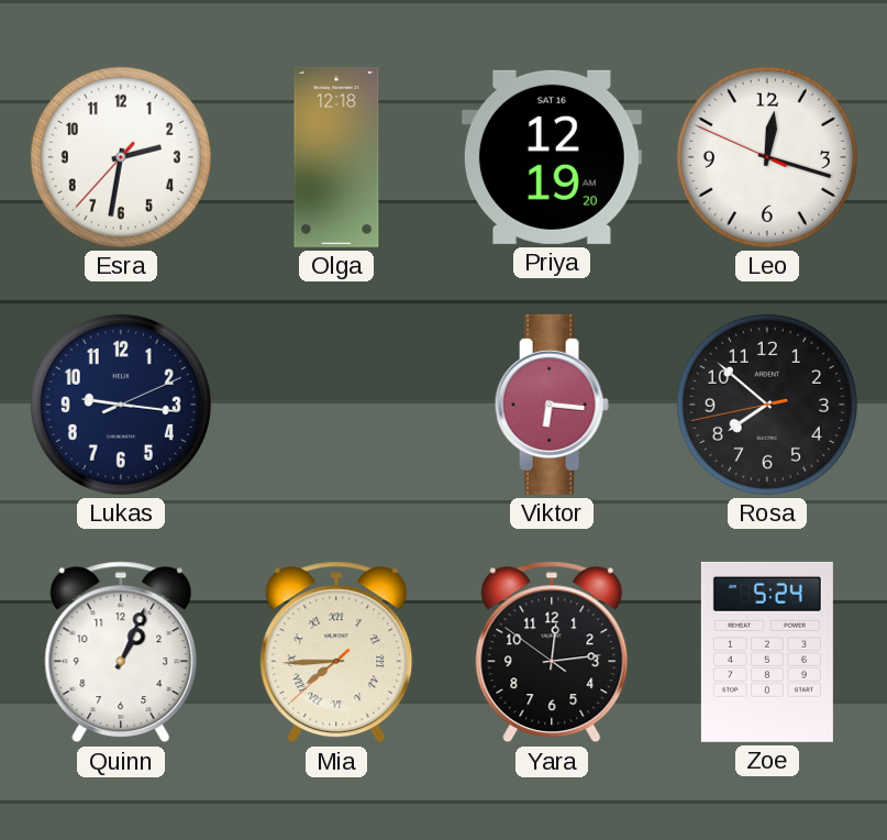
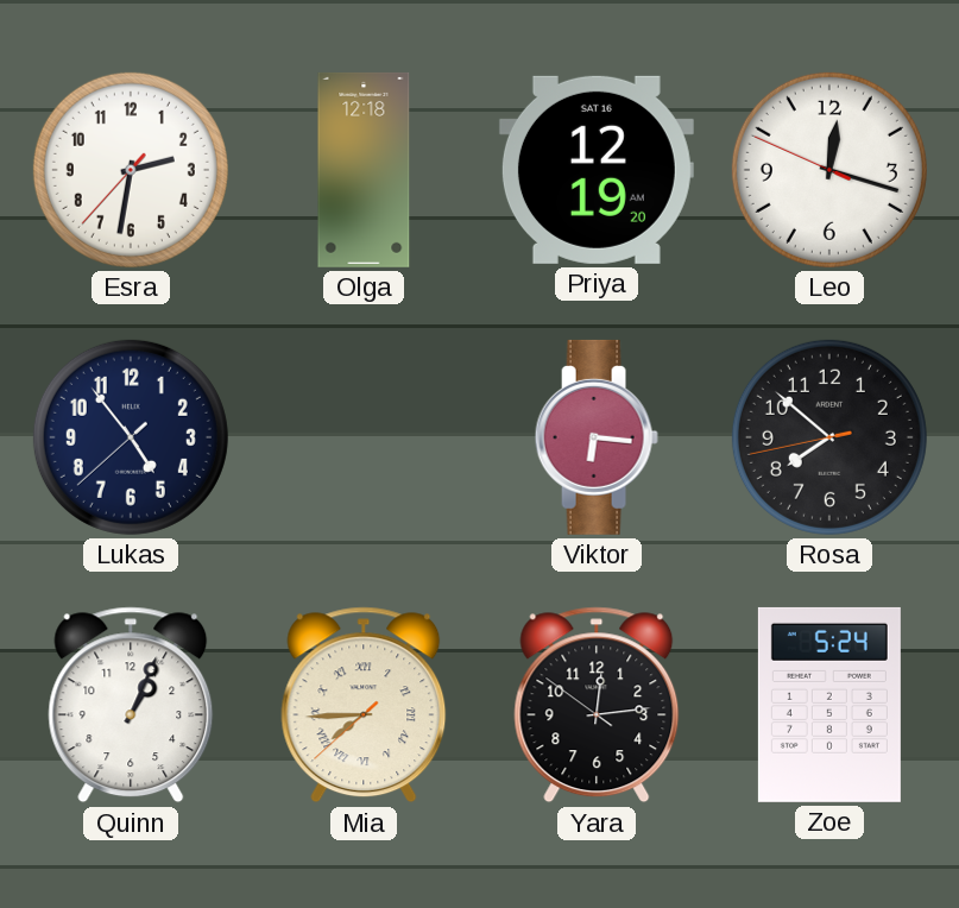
Lukas: 9:16 -> 4:53
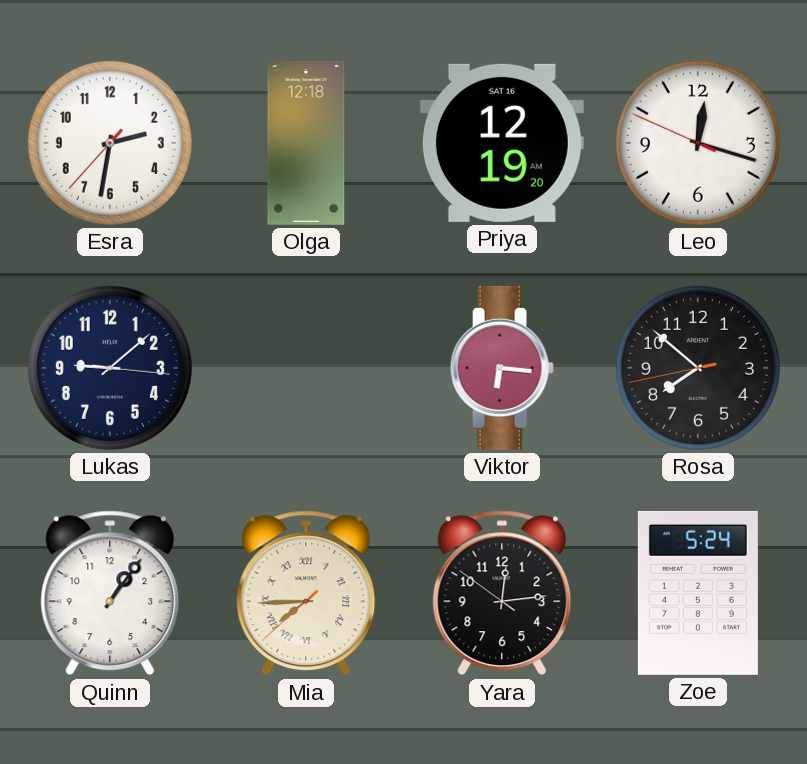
Lukas: 4:53 -> 9:08
Quinn: 1:04 -> 1:06
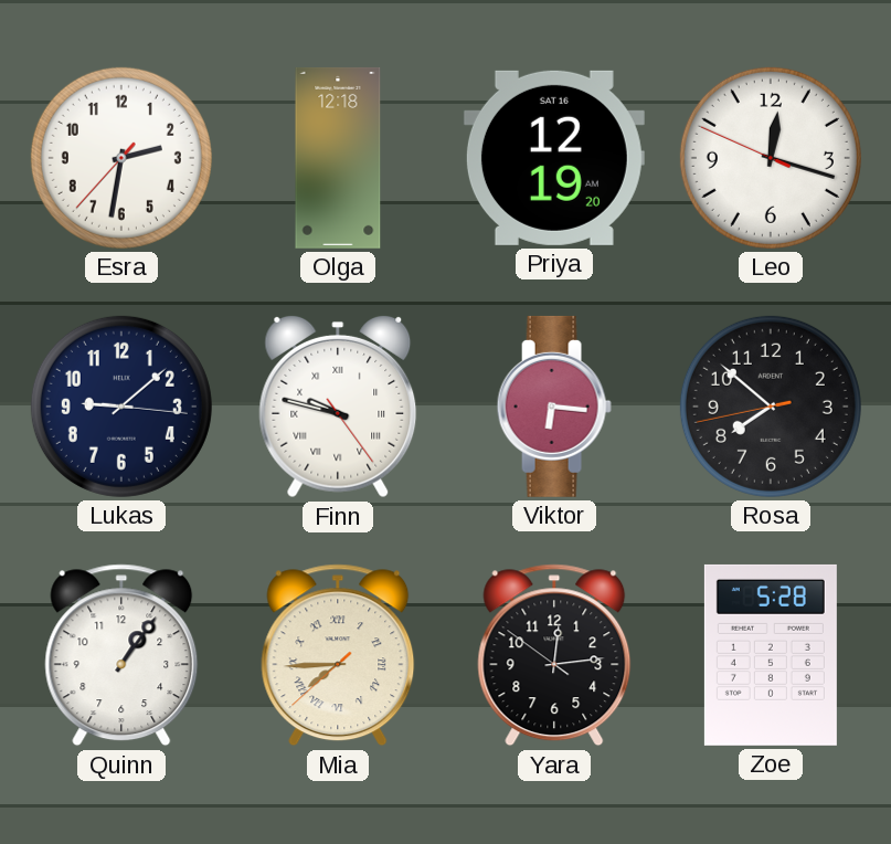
Finn: none -> 9:47
Zoe: 5:24 -> 5:28
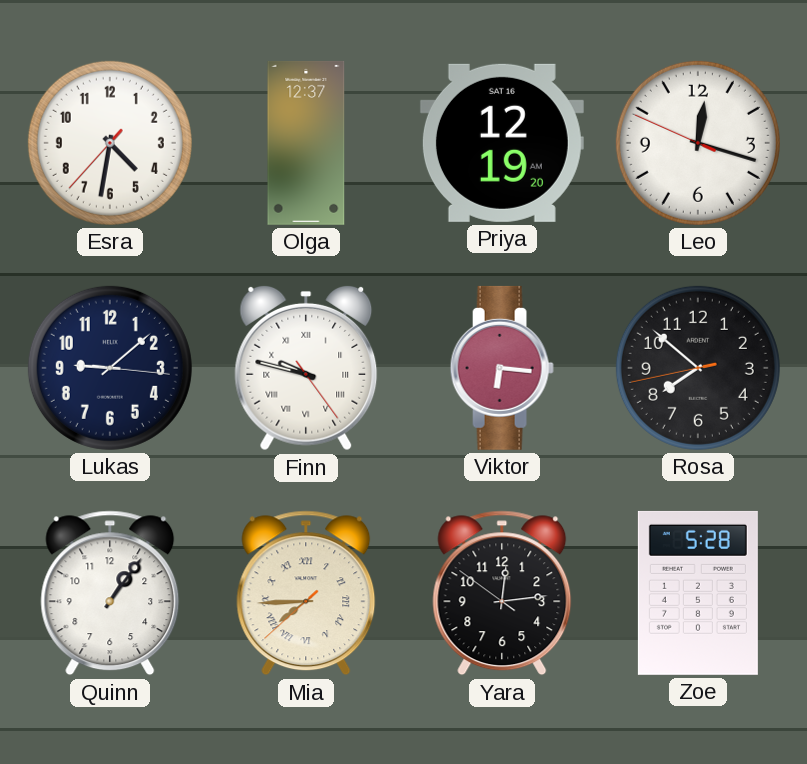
Esra: 2:31 -> 4:31
Olga: 12:18 -> 12:37
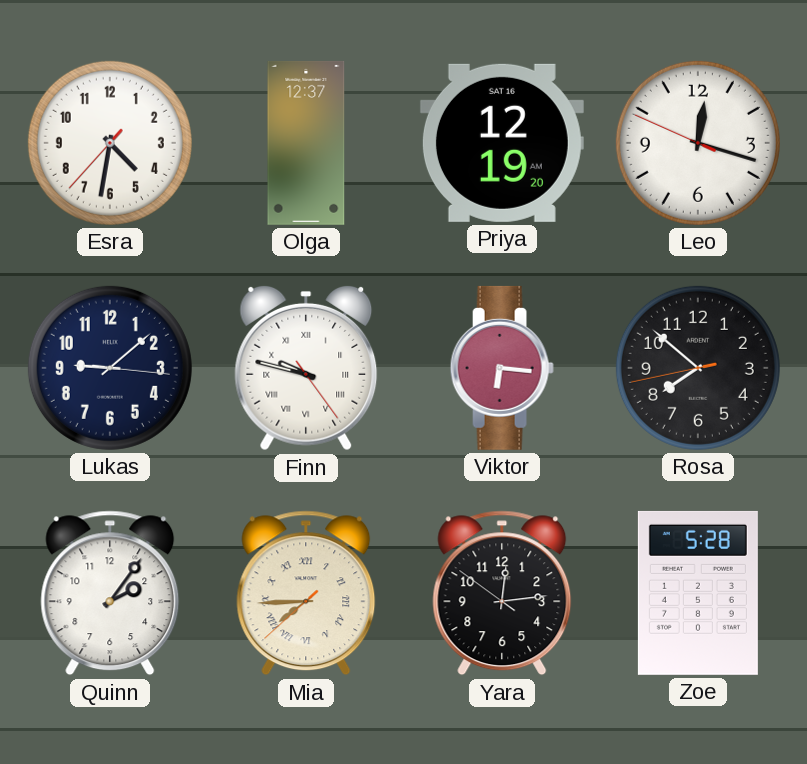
Quinn: 1:06 -> 2:06
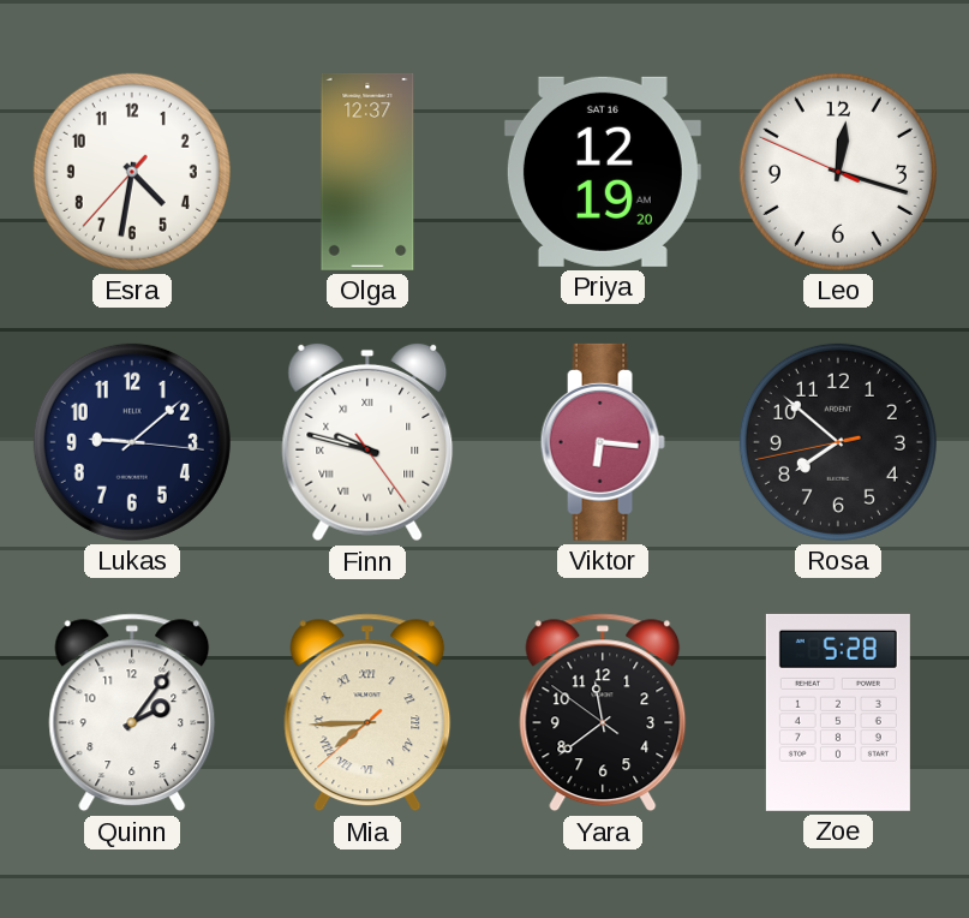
Yara: 12:13 -> 11:38
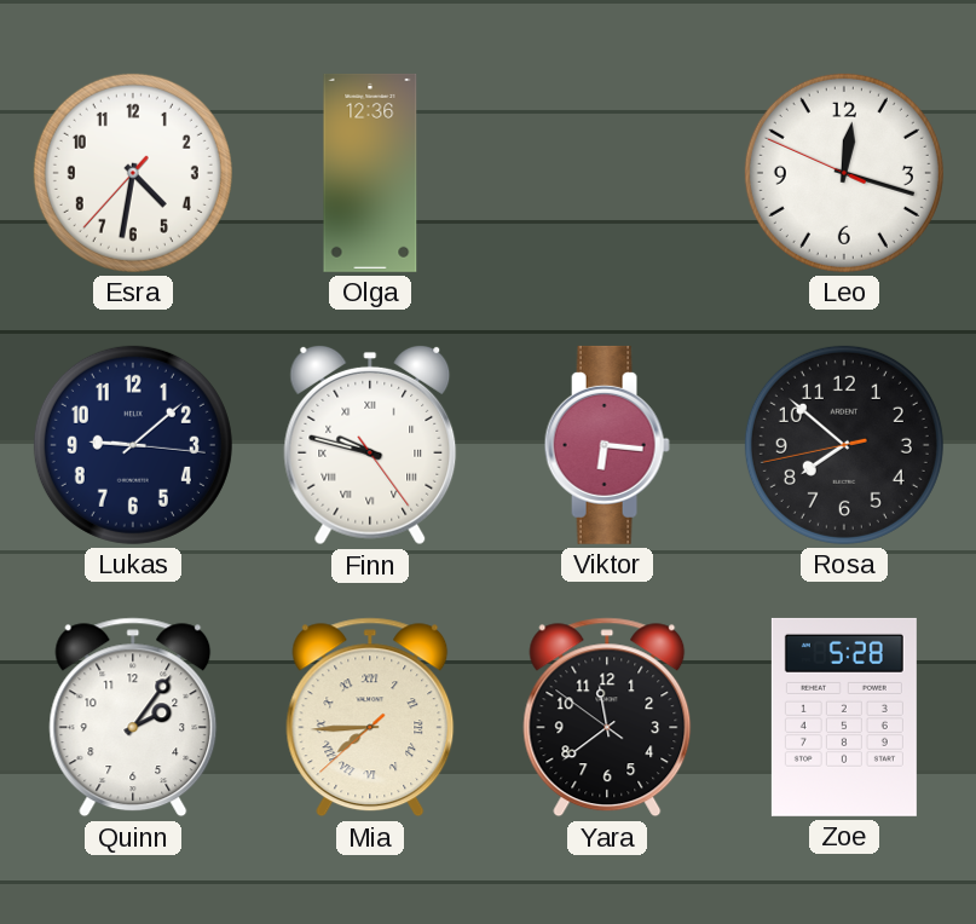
Olga: 12:37 -> 12:36
Priya: 12:19 -> none
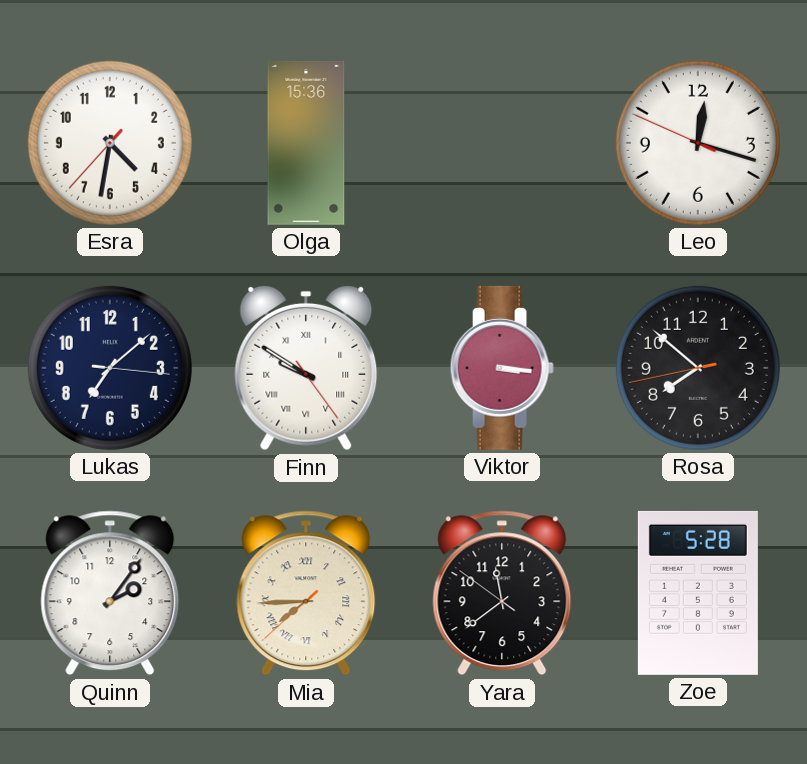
Olga: 12:36 -> 15:36
Lukas: 9:08 -> 7:08
Finn: 9:47 -> 9:50
Viktor: 6:16 -> 3:16
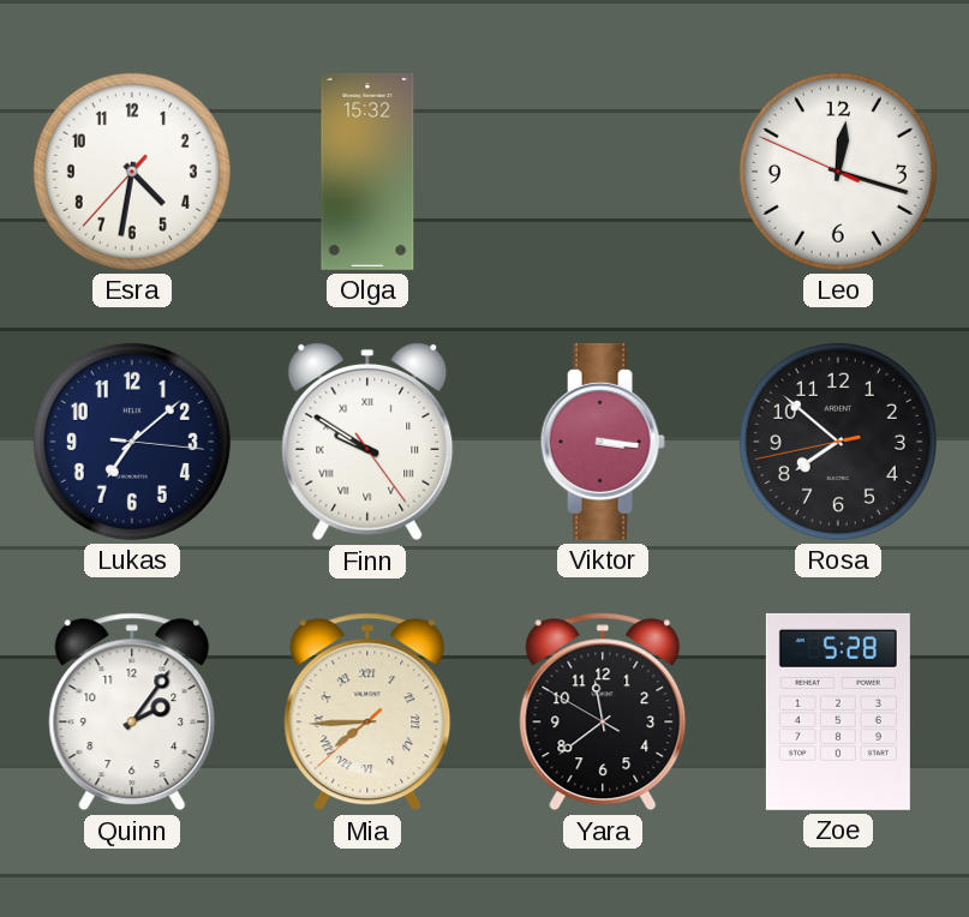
Olga: 15:36 -> 15:32
Yara: 11:38:51 -> 11:38:50
